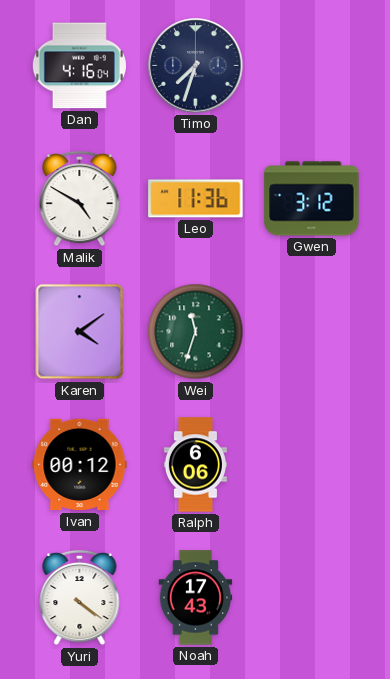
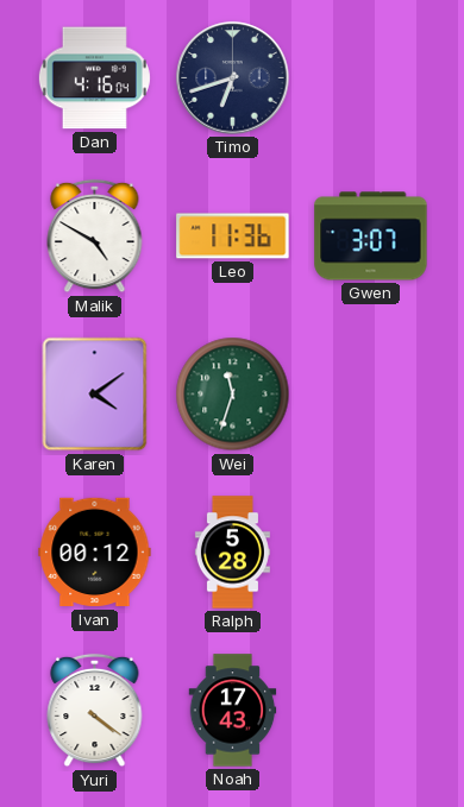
Timo: 7:33 -> 6:42
Gwen: 3:12 -> 3:07
Ralph: 6:06 -> 5:28
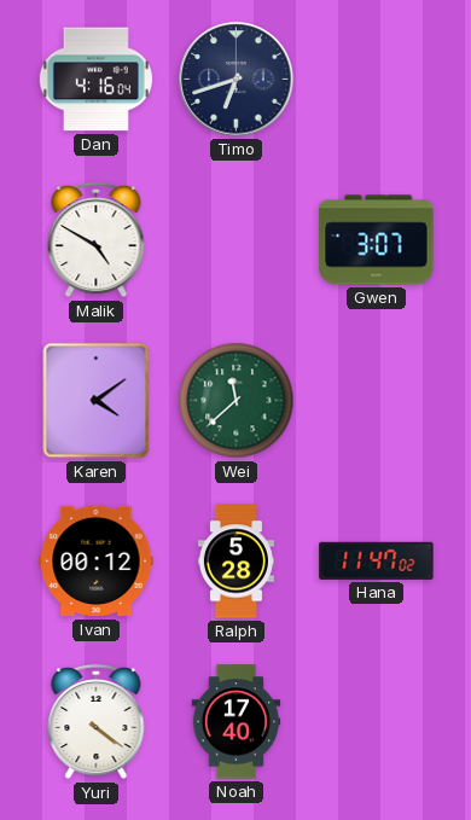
Leo: 11:36 -> none
Wei: 11:33 -> 11:38
Hana: none -> 11:47
Noah: 17:43 -> 17:40
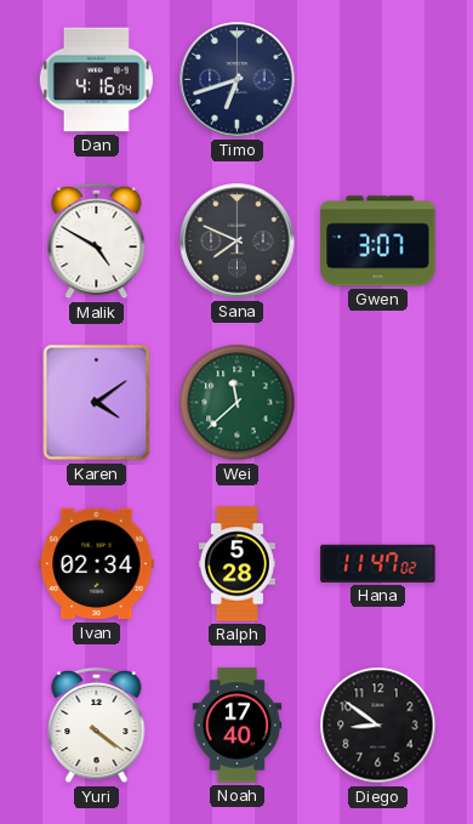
Sana: none -> 7:49
Ivan: 00:12 -> 02:34
Diego: none -> 8:51
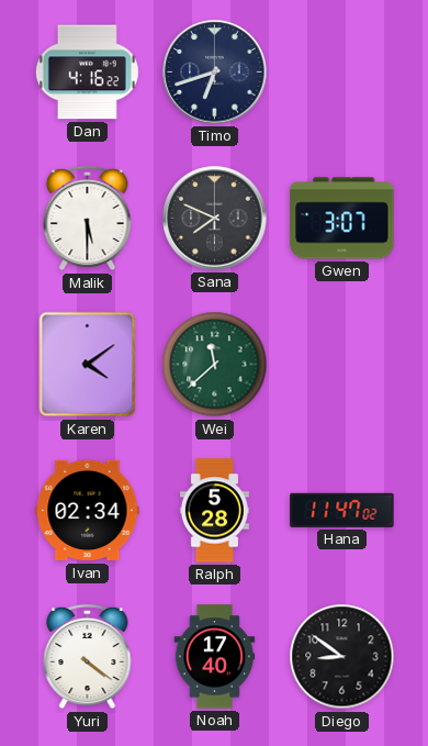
Dan: 4:16:04 -> 4:16:22
Malik: 4:50 -> 5:30
